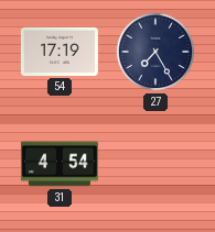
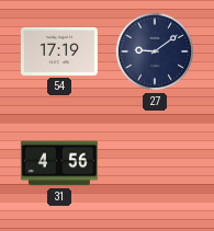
27: 7:25 -> 9:09
31: 4:54 -> 4:56
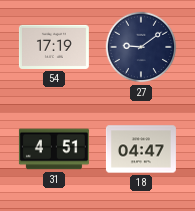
31: 4:56 -> 4:51
18: none -> 04:47
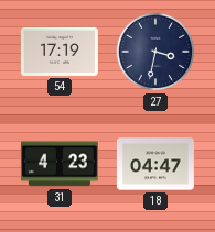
27: 9:09 -> 3:32
31: 4:51 -> 4:23
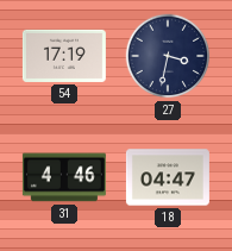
31: 4:23 -> 4:46
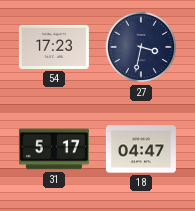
54: 17:19 -> 17:23
31: 4:46 -> 5:17
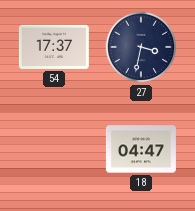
54: 17:23 -> 17:37
31: 5:17 -> none
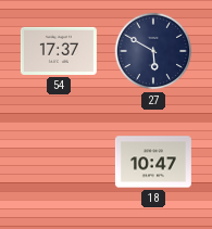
27: 3:32 -> 5:50
18: 04:47 -> 10:47
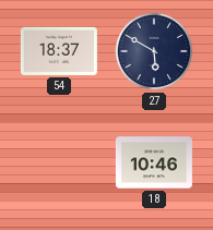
54: 17:37 -> 18:37
18: 10:47 -> 10:46
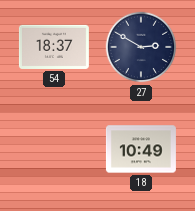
27: 5:50 -> 2:50
18: 10:46 -> 10:49
